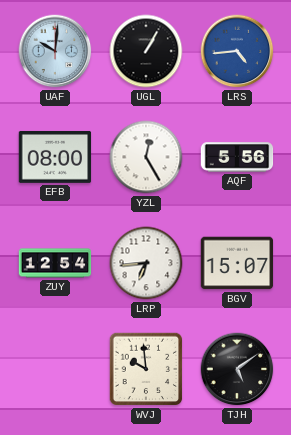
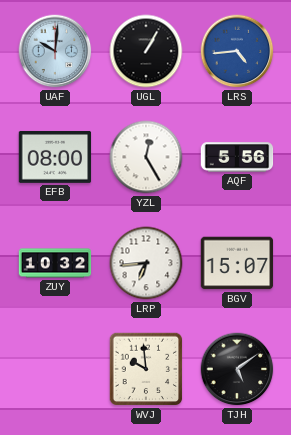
ZUY: 12:54 -> 10:32
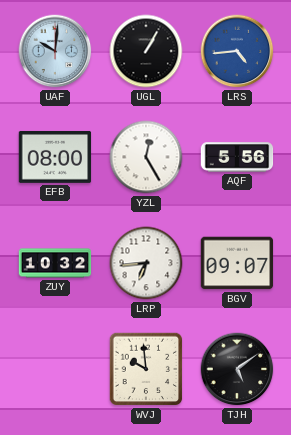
BGV: 15:07 -> 09:07
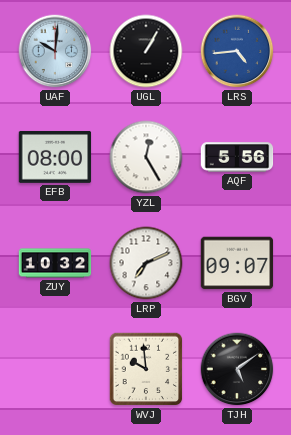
LRP: 6:44 -> 7:11
